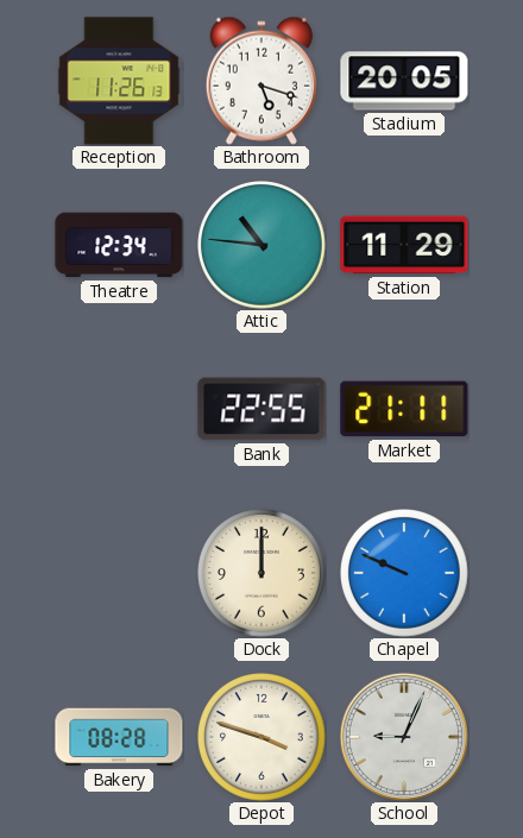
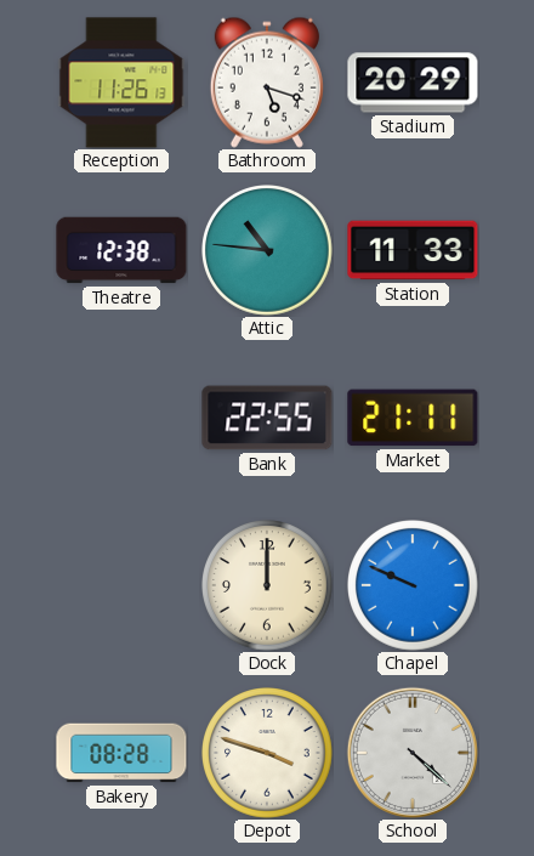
Stadium: 20:05 -> 20:29
Theatre: 12:34 -> 12:38
Station: 11:29 -> 11:33
School: 9:04 -> 4:22
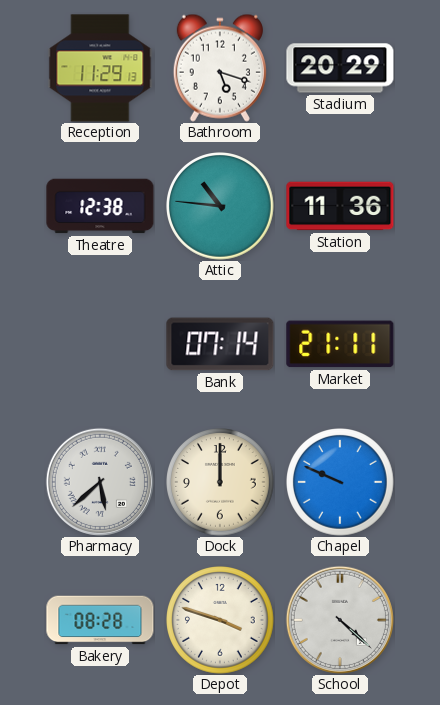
Reception: 11:26 -> 11:29
Station: 11:33 -> 11:36
Bank: 22:55 -> 07:14
Pharmacy: none -> 5:38
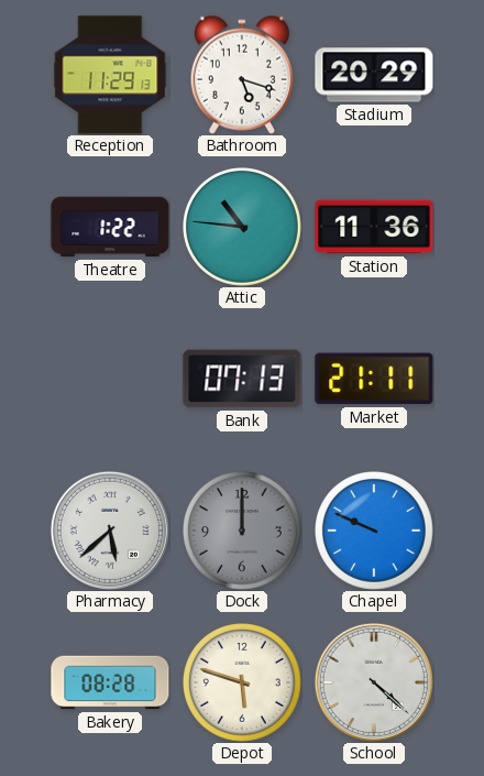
Theatre: 12:38 -> 1:22
Bank: 07:14 -> 07:13
Dock dial: cream -> grey
Depot: 3:48 -> 5:48
